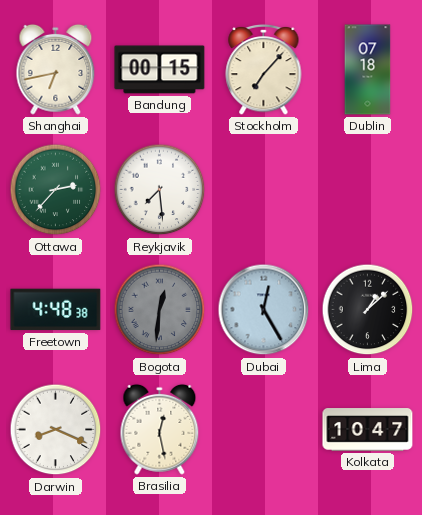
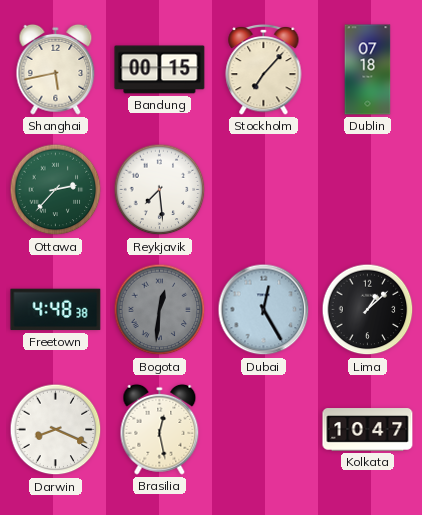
Shanghai: 6:43 -> 5:43
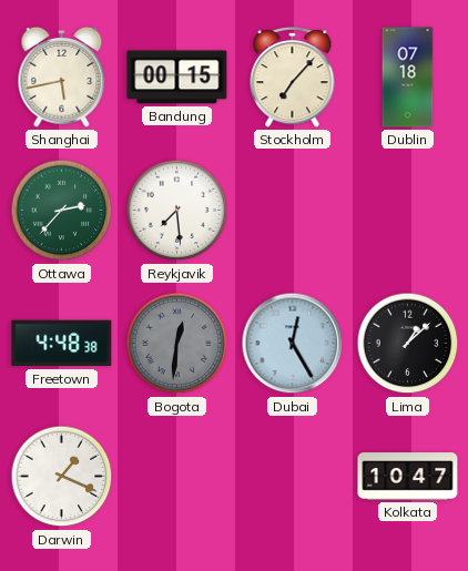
Darwin: 8:19 -> 1:19
Brasilia: 12:28 -> none
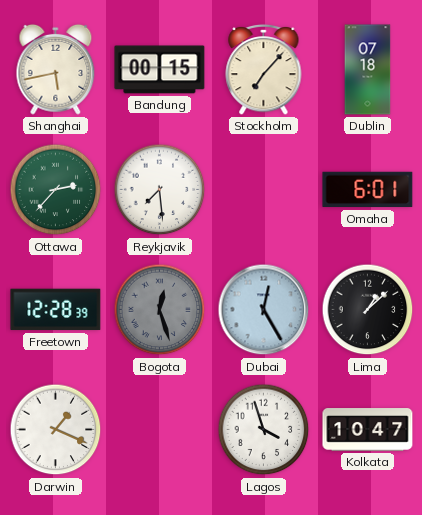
Omaha: none -> 6:01
Freetown: 4:48 -> 12:28
Bogota: 12:31 -> 12:27
Lagos: none -> 3:57
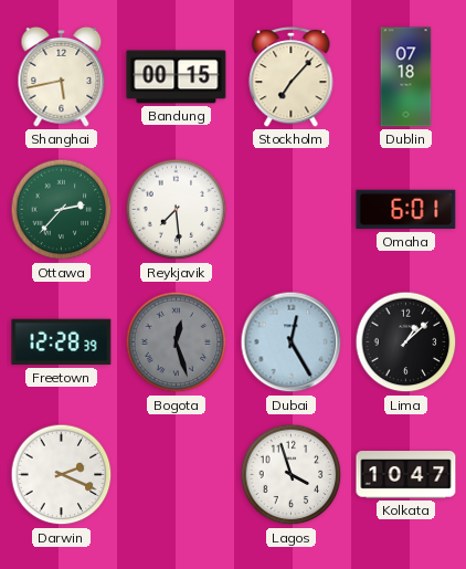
Darwin: 1:19 -> 2:19
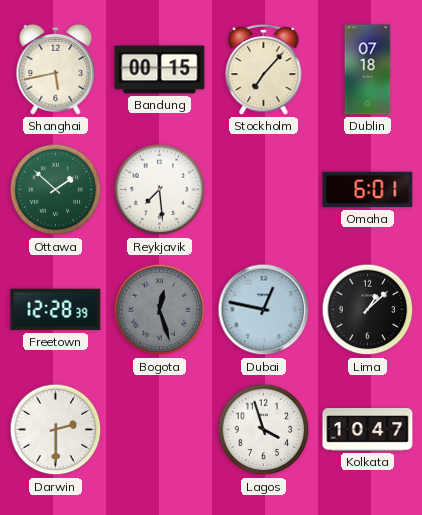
Ottawa: 2:37 -> 1:52
Dubai: 12:25 -> 12:47
Darwin: 2:19 -> 2:30
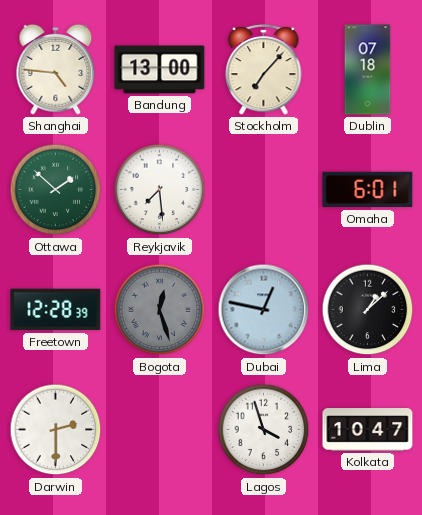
Shanghai: 5:43 -> 4:46
Bandung: 00:15 -> 13:00
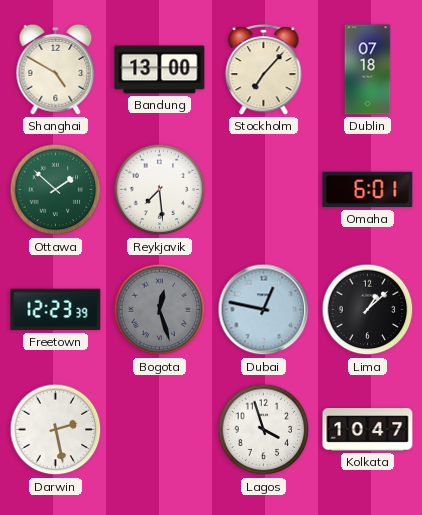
Shanghai: 4:46 -> 4:50
Freetown: 12:28 -> 12:23
Darwin: 2:30 -> 2:28
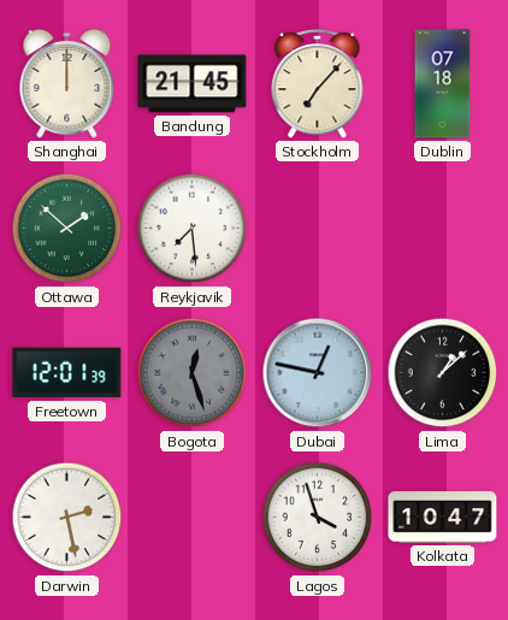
Shanghai: 4:50 -> 12:00
Bandung: 13:00 -> 21:45
Omaha: 6:01 -> none
Freetown: 12:23 -> 12:01
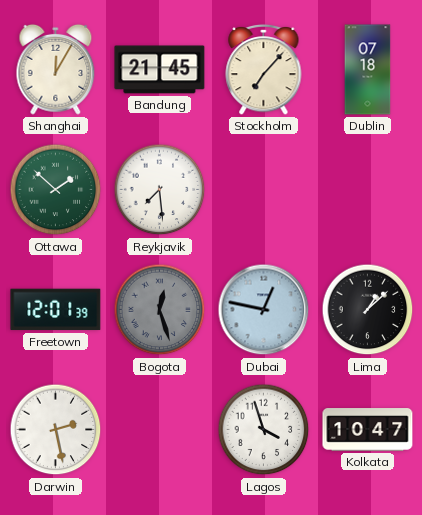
Shanghai: 12:00 -> 12:05
